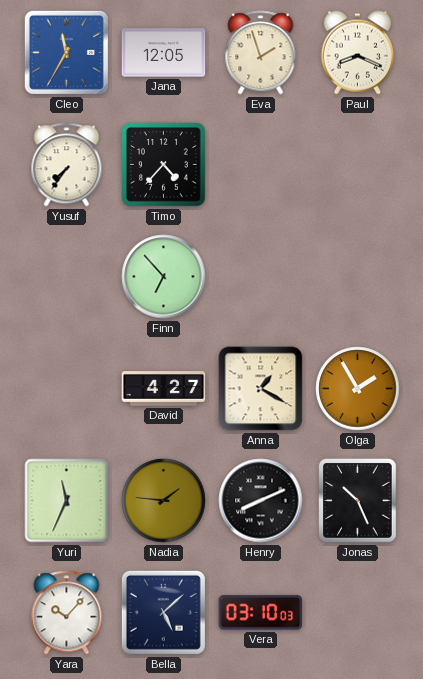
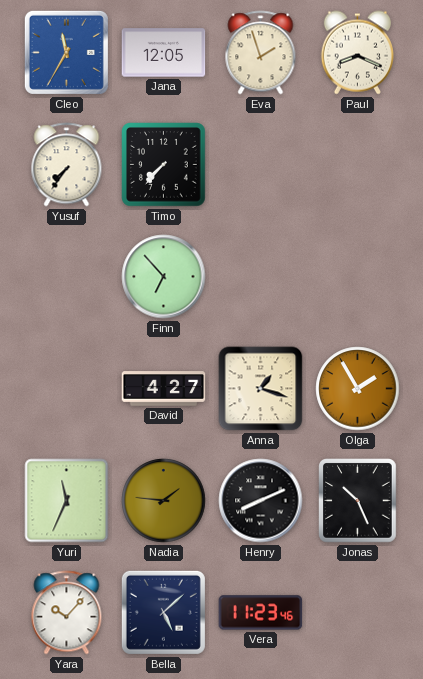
Timo: 4:37 -> 7:37
Anna: 1:20 -> 1:18
Vera: 03:10 -> 11:23
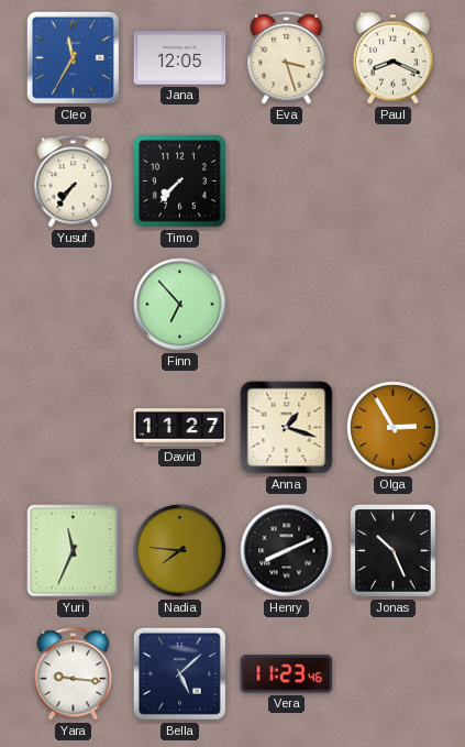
Eva: 1:57 -> 3:27
David: 4:27 -> 11:27
Olga: 1:55 -> 2:55
Nadia: 1:46 -> 7:46
Yara: 10:07 -> 9:16
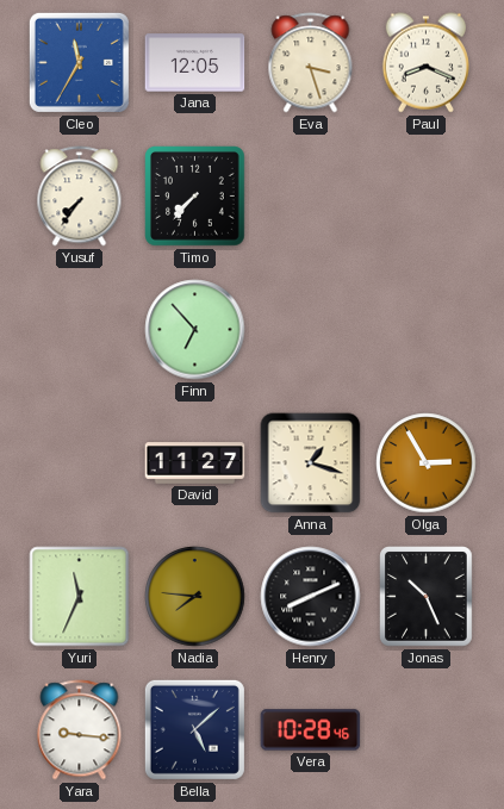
Vera: 11:23 -> 10:28
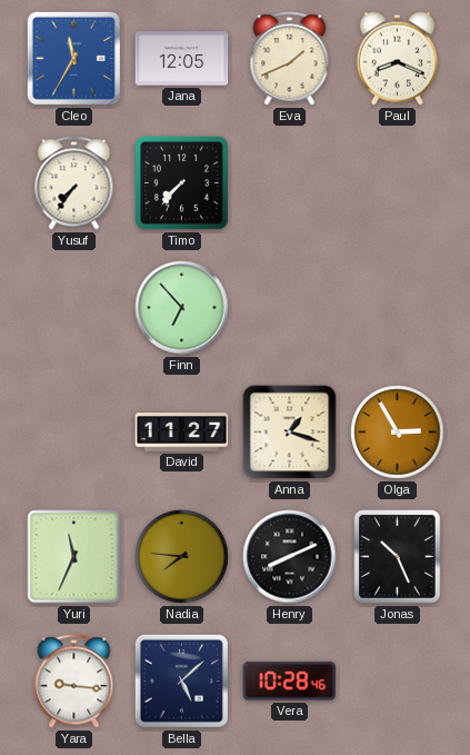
Eva: 3:27 -> 1:41
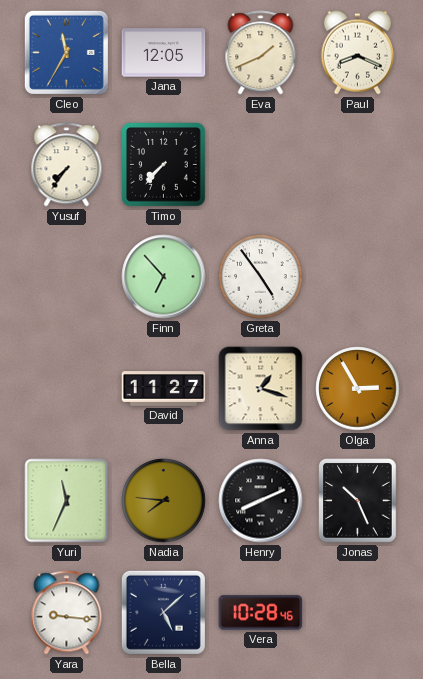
Greta: none -> 4:54
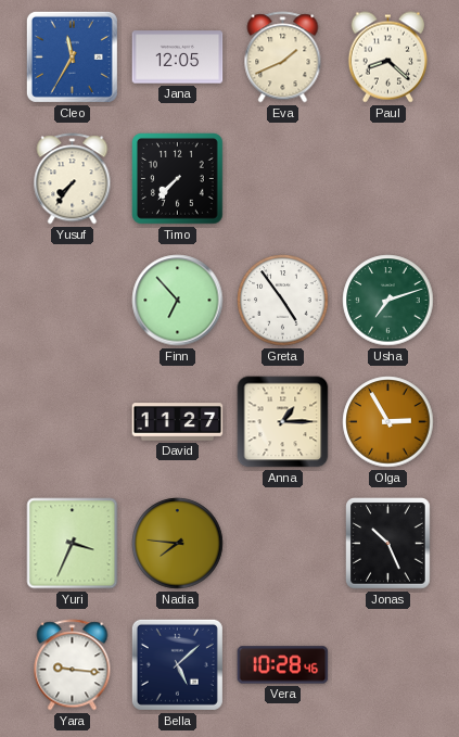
Paul: 8:19 -> 8:22
Usha: none -> 7:12
Anna: 1:18 -> 1:15
Yuri: 11:34 -> 3:34
Henry: 8:11 -> none
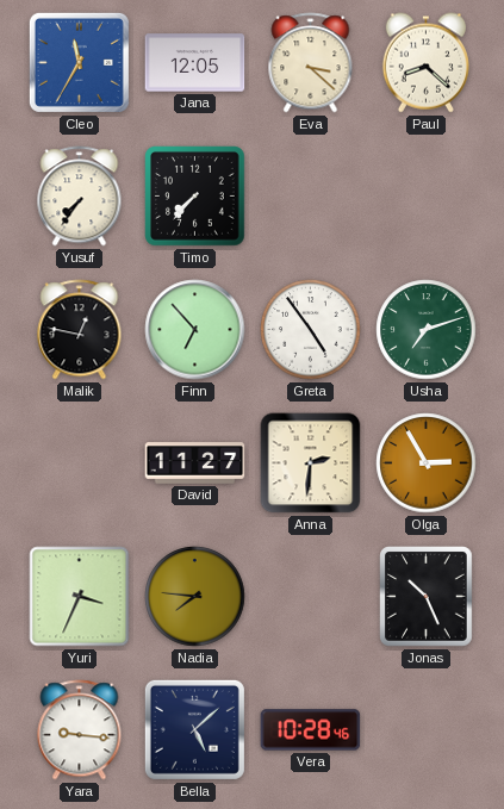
Eva: 1:41 -> 3:22
Malik: none -> 12:47
Anna: 1:15 -> 2:31
